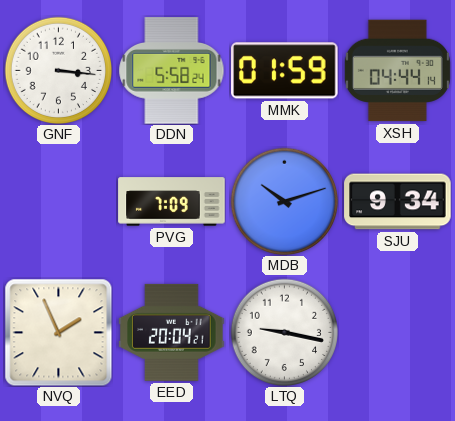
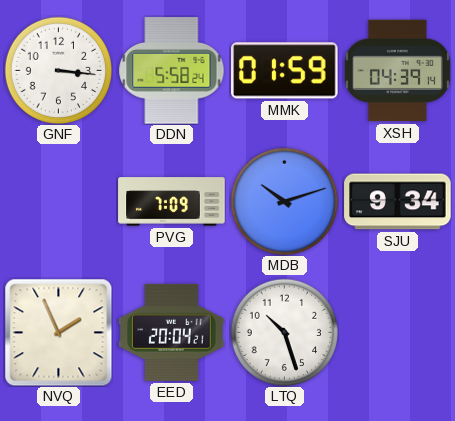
XSH: 04:44 -> 04:39
LTQ: 9:17 -> 10:27
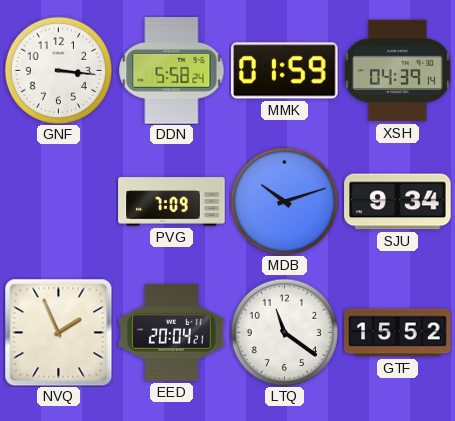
LTQ: 10:27 -> 11:21
GTF: none -> 15:52
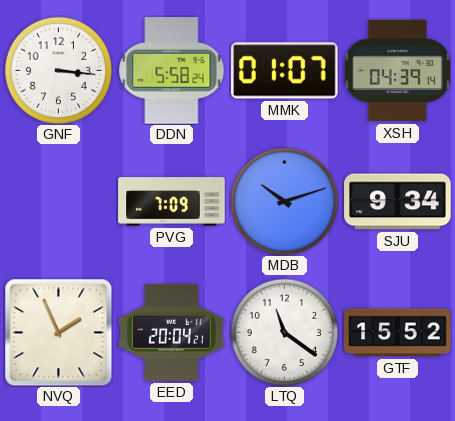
MMK: 01:59 -> 01:07
